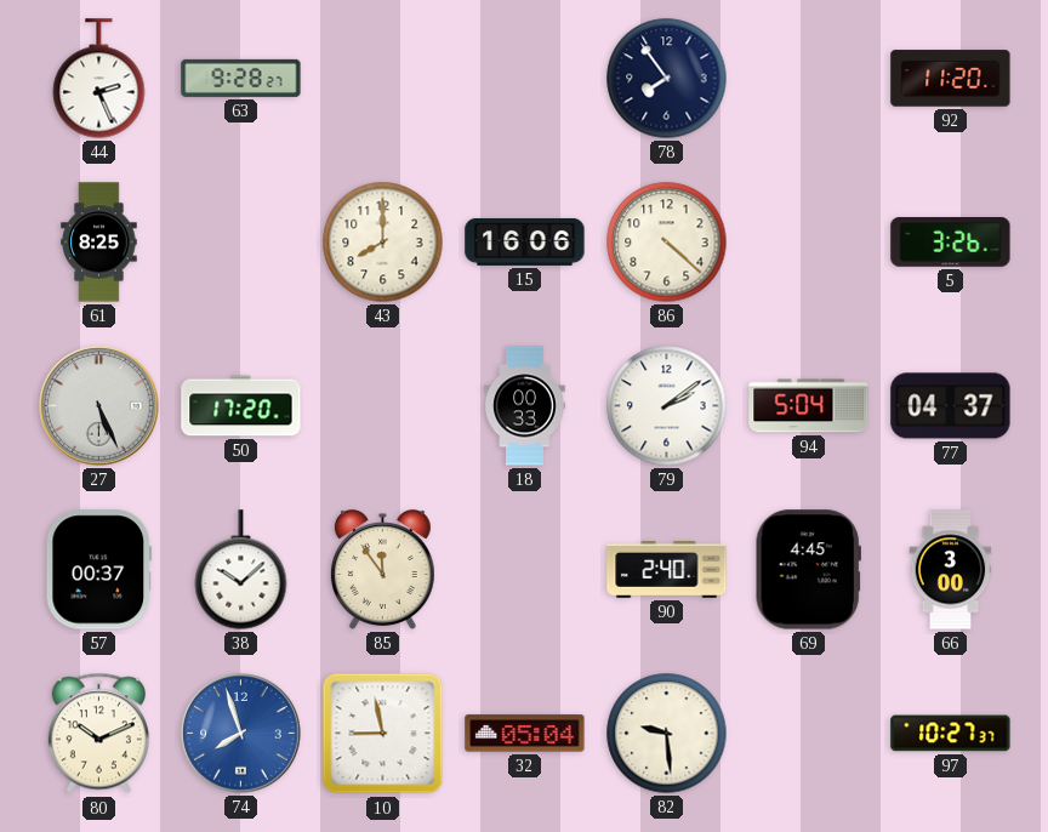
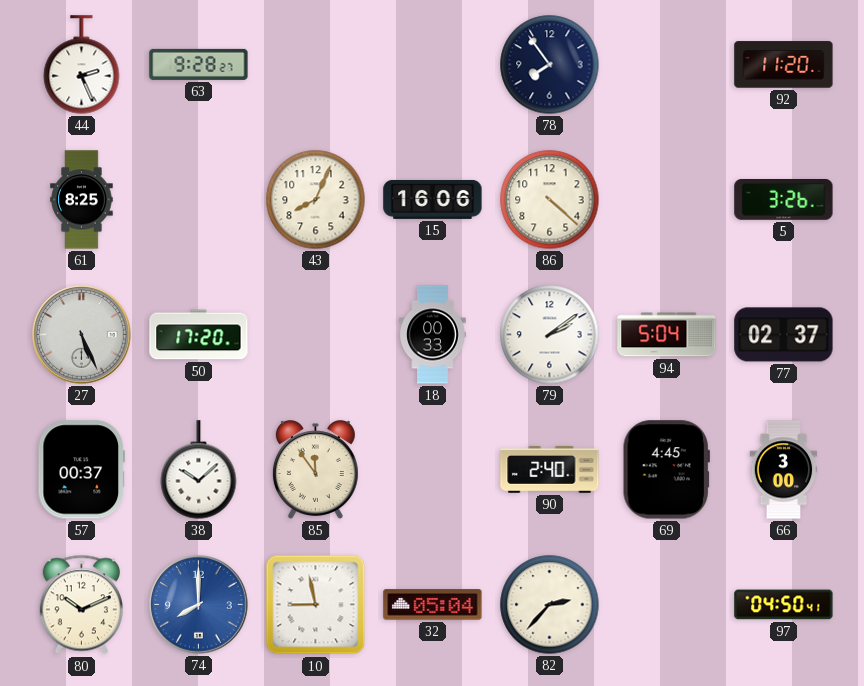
43: 8:00 -> 8:04
77: 04:37 -> 02:37
74: 7:57 -> 8:00
82: 9:29 -> 2:37
97: 10:27 -> 04:50
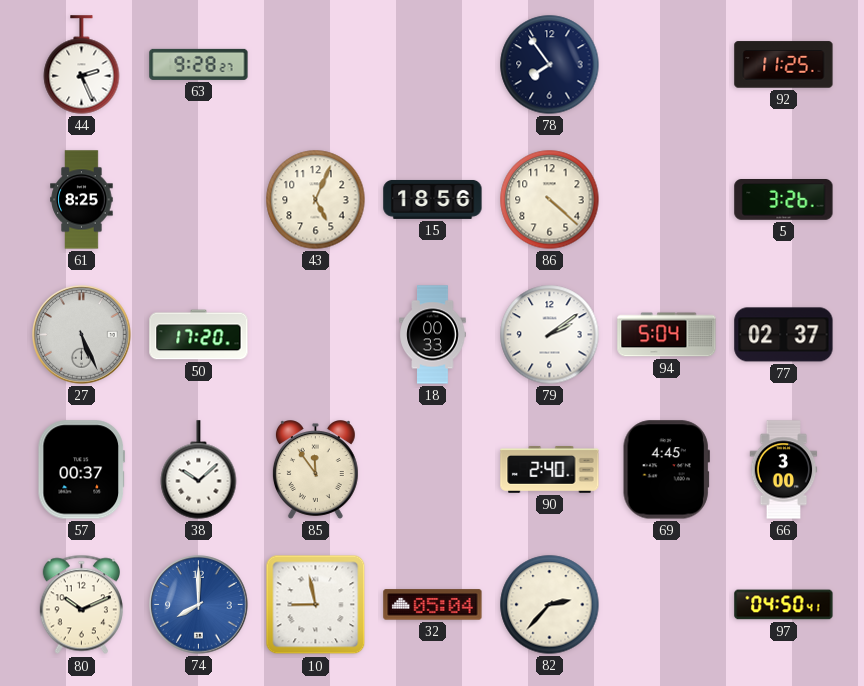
92: 11:20 -> 11:25
43: 8:04 -> 5:04
15: 16:06 -> 18:56
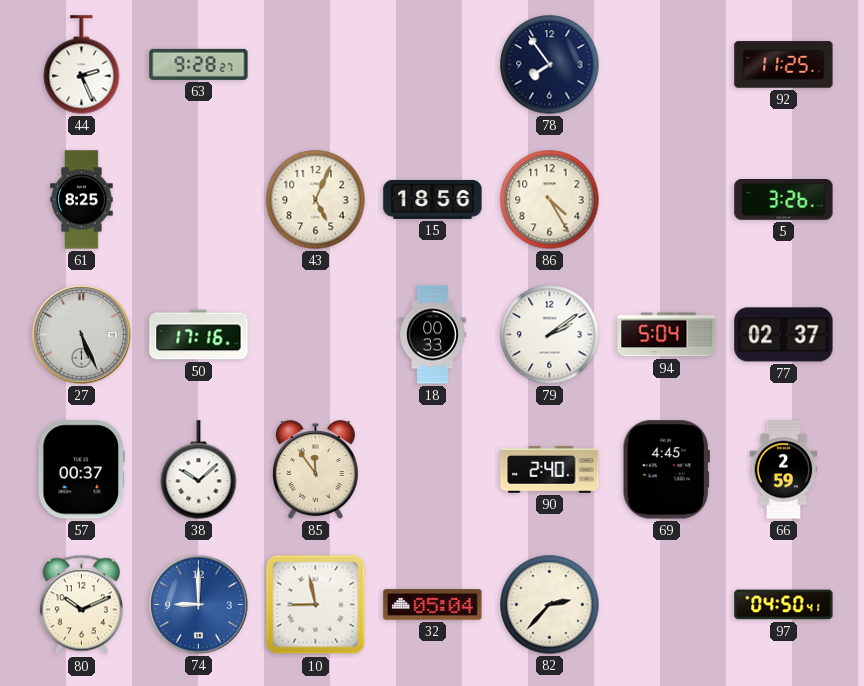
86: 4:22 -> 4:25
50: 17:20 -> 17:16
66: 3:00 -> 2:59
74: 8:00 -> 9:00
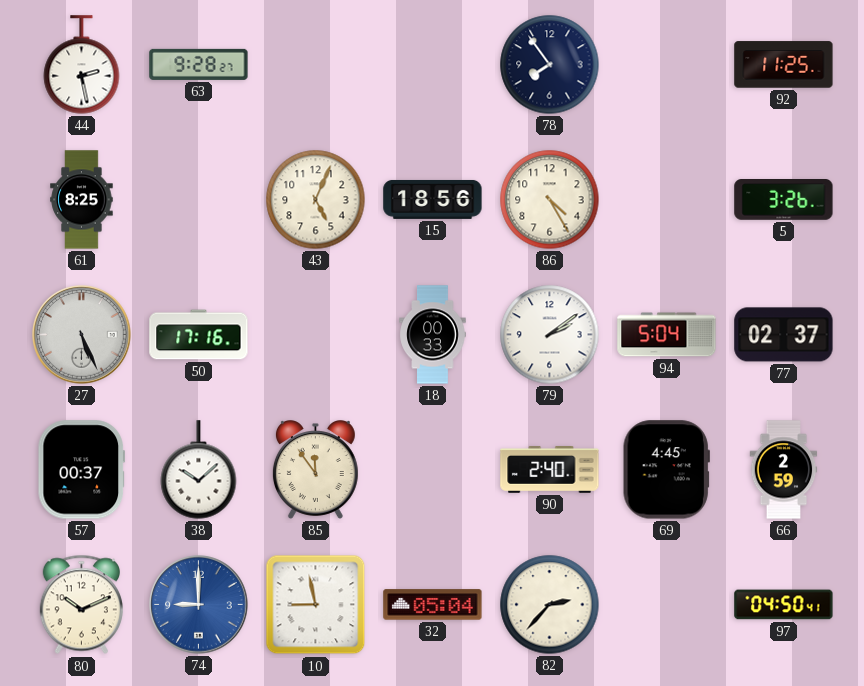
44: 2:26 -> 2:28
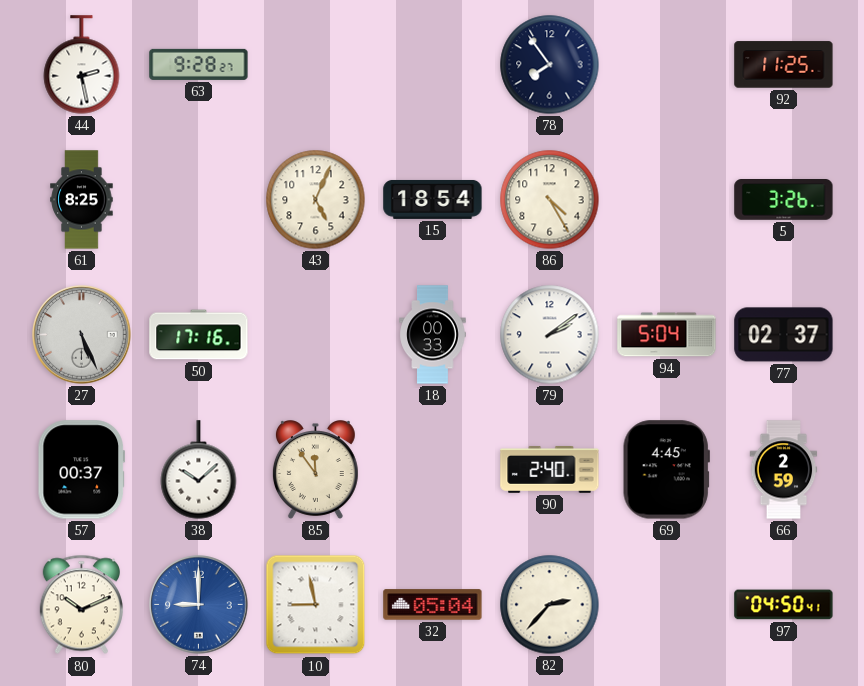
15: 18:56 -> 18:54
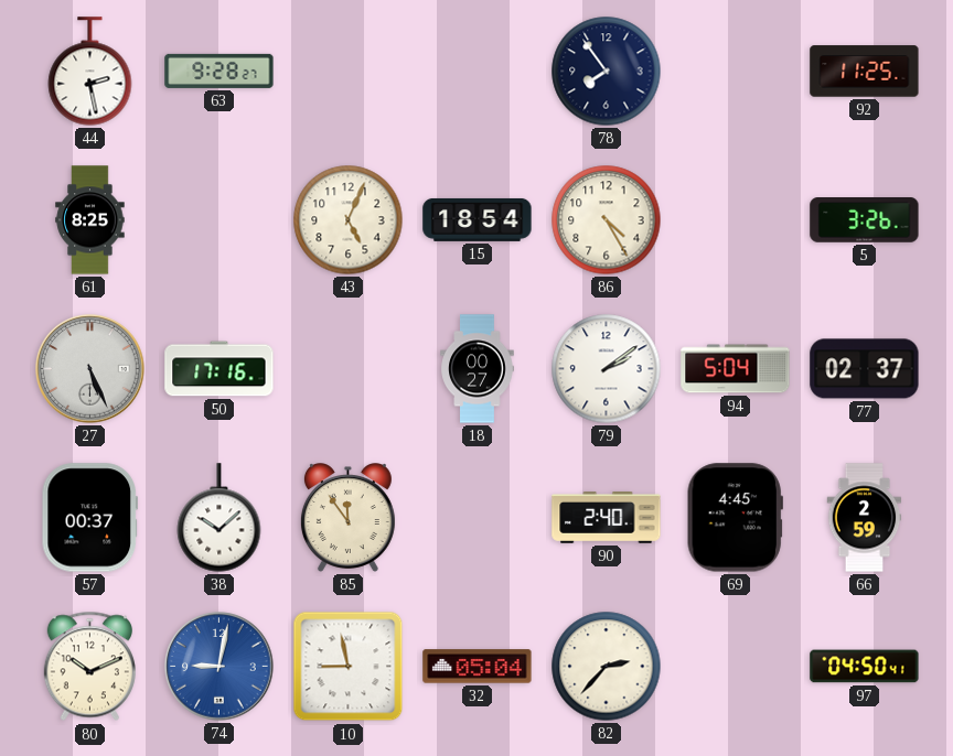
18: 00:33 -> 00:27
74: 9:00 -> 9:02
